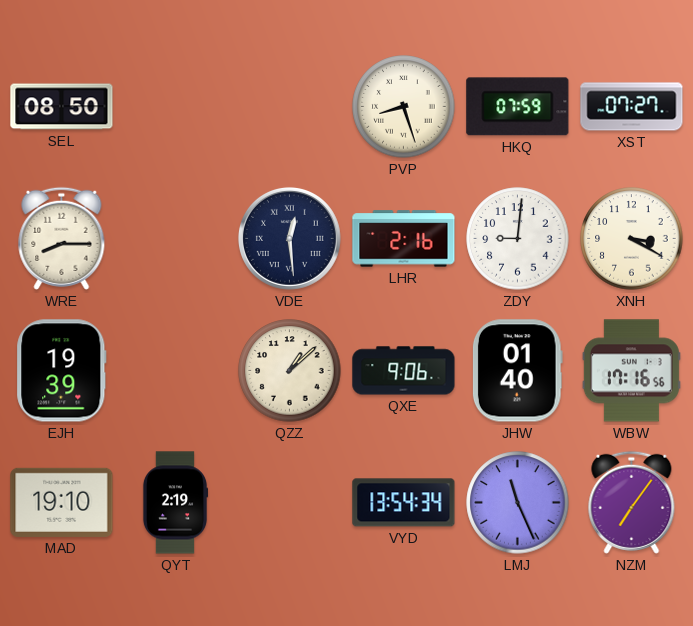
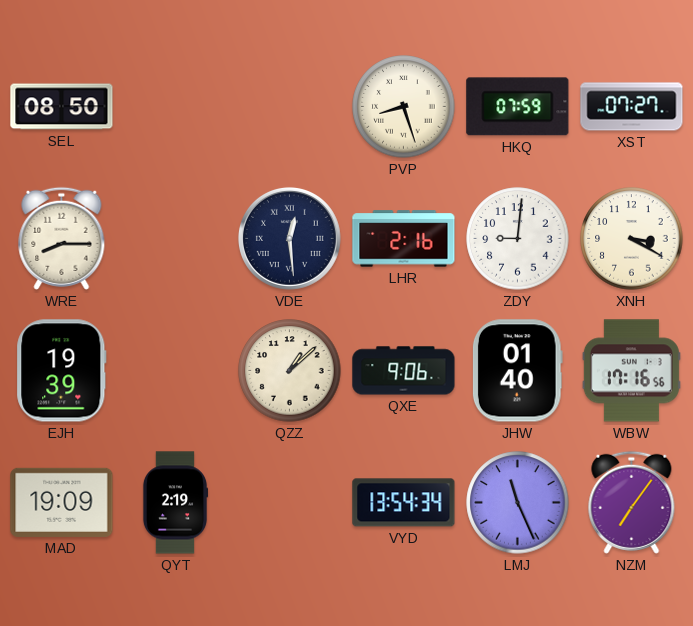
MAD: 19:10 -> 19:09
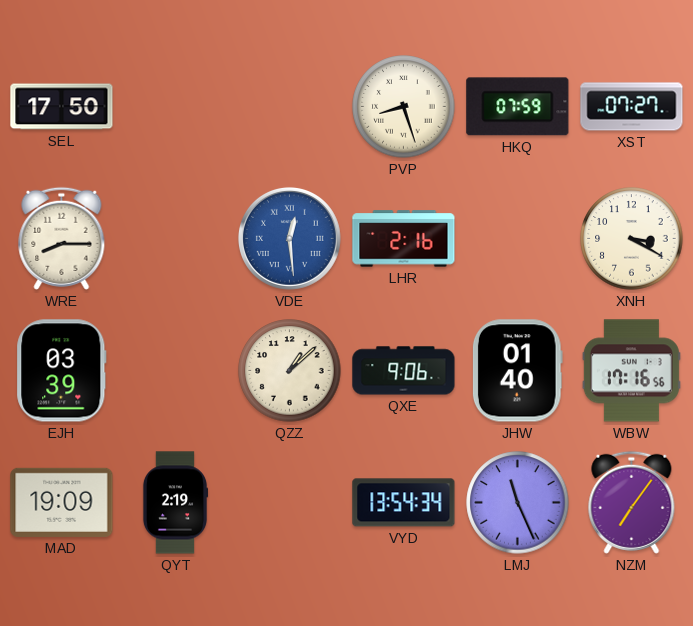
SEL: 08:50 -> 17:50
VDE dial: navy -> blue
ZDY: 9:01 -> none
EJH: 19:39 -> 03:39
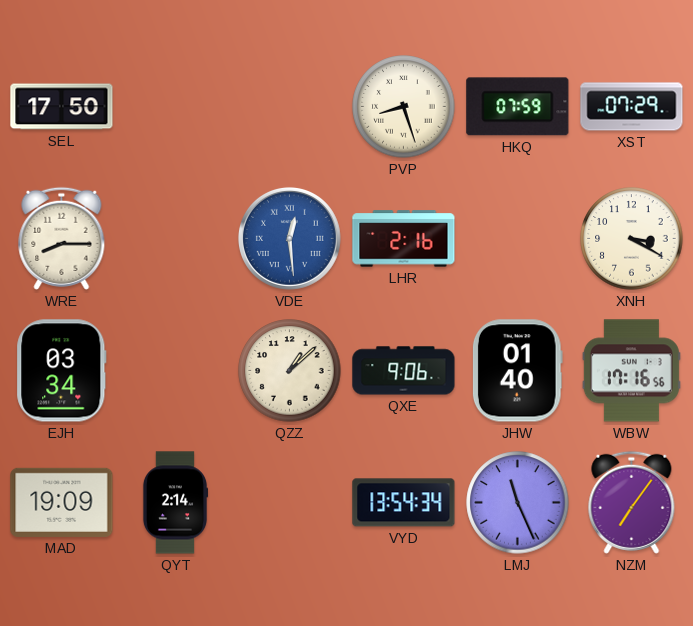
XST: 07:27 -> 07:29
EJH: 03:39 -> 03:34
QYT: 2:19 -> 2:14
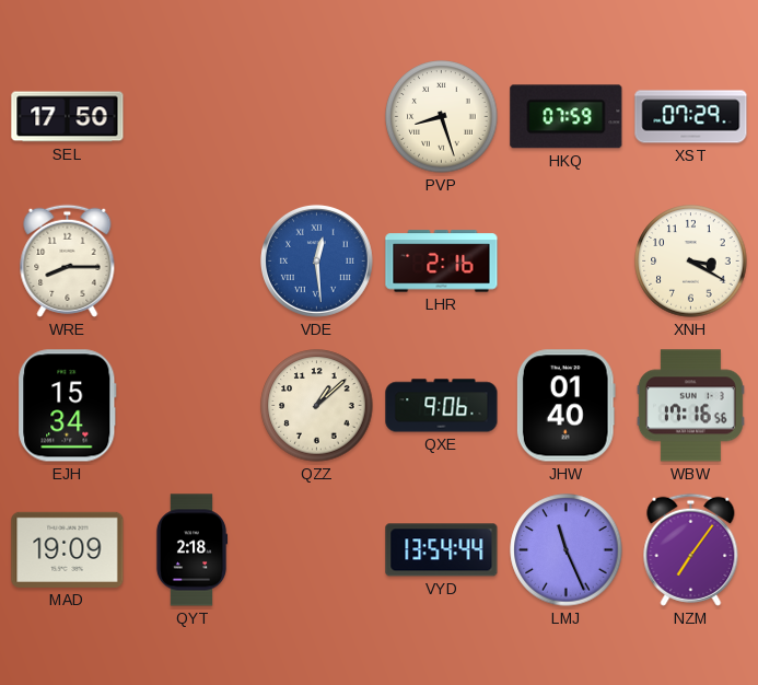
EJH: 03:34 -> 15:34
QYT: 2:14 -> 2:18
VYD: 13:54:34 -> 13:54:44
